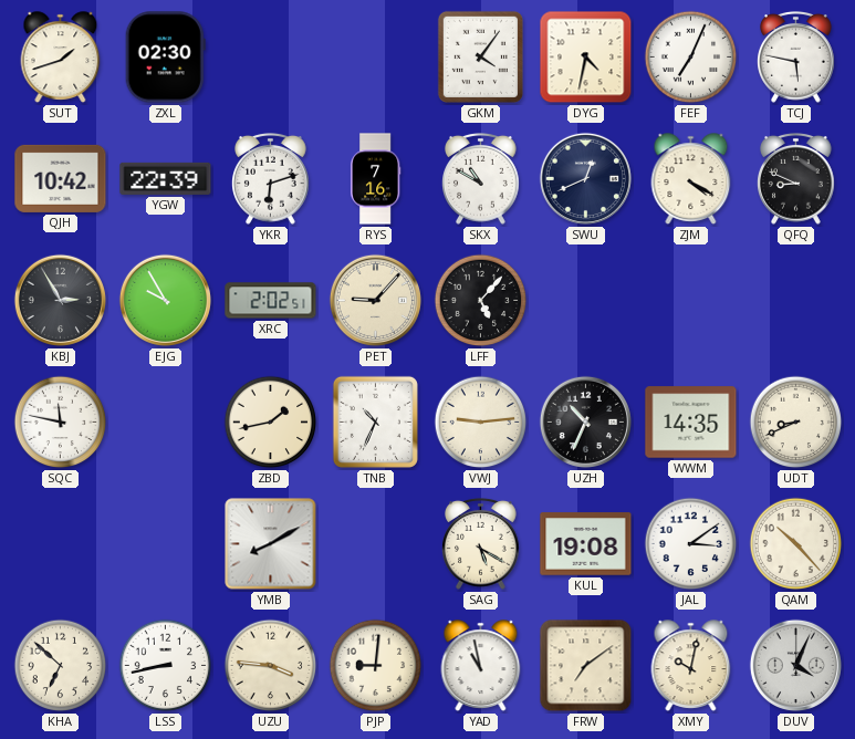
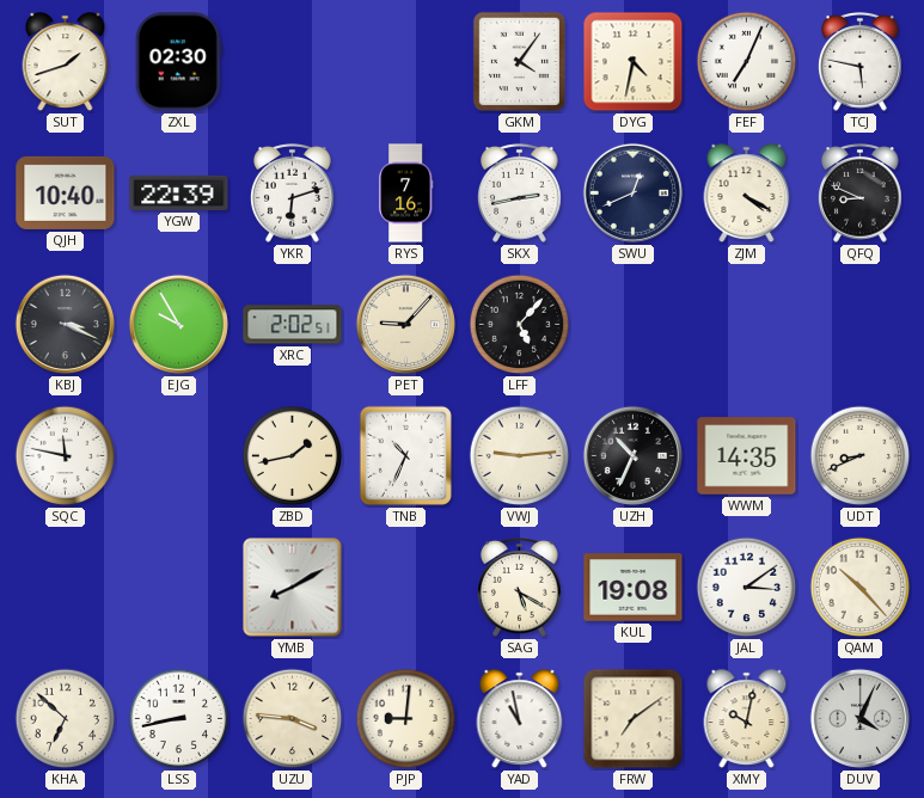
QJH: 10:42 -> 10:40
SKX: 10:50 -> 2:43
KBJ: 2:55 -> 3:19
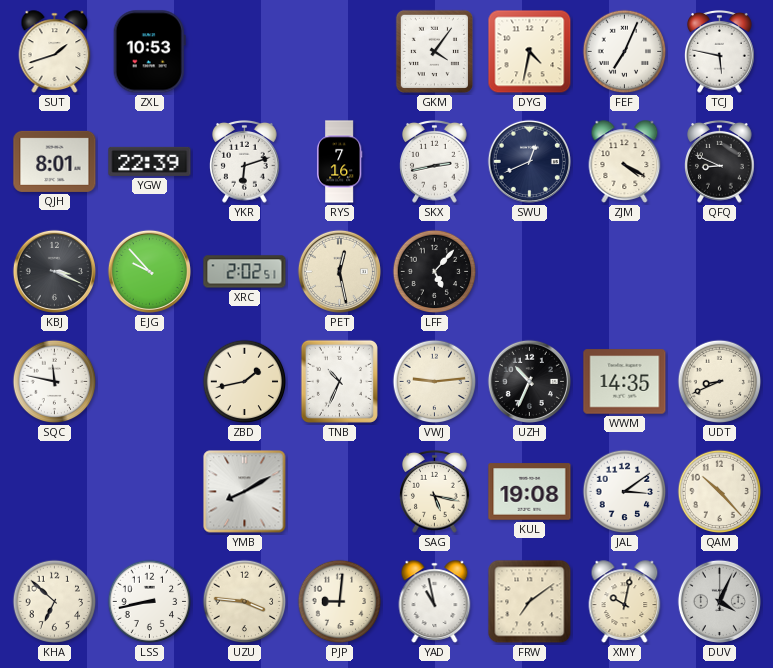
ZXL: 02:30 -> 10:53
QJH: 10:40 -> 8:01
EJG: 9:55 -> 9:53
PET: 9:07 -> 12:28
SAG: 5:20 -> 5:17
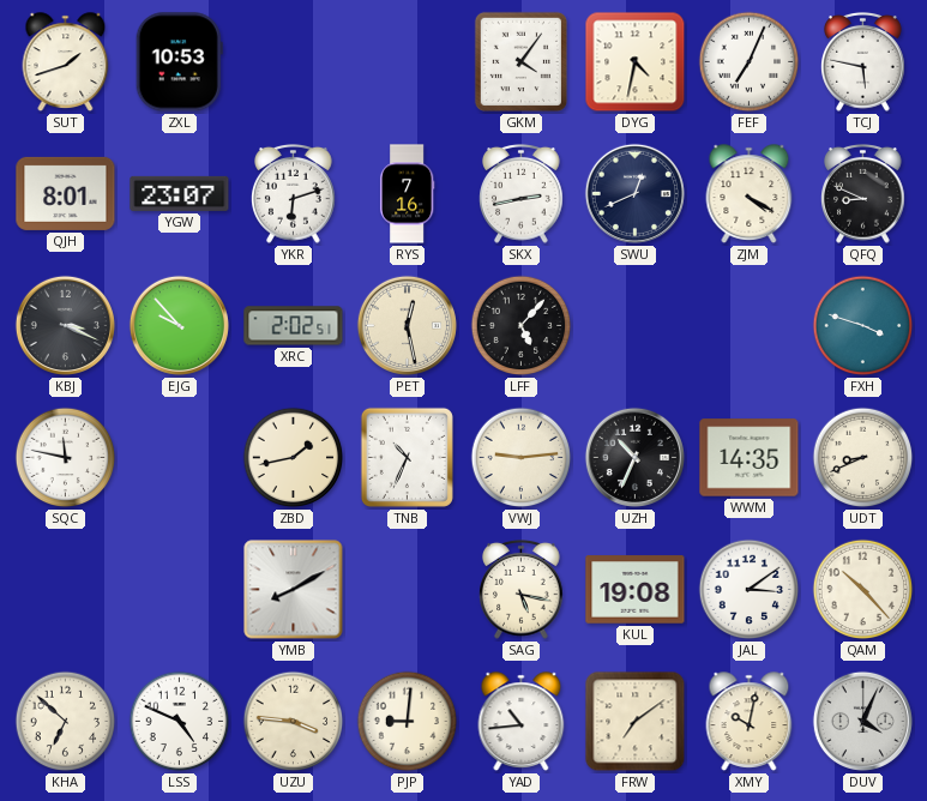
YGW: 22:39 -> 23:07
FXH: none -> 3:48
LSS: 8:43 -> 4:49
YAD: 10:58 -> 10:44
